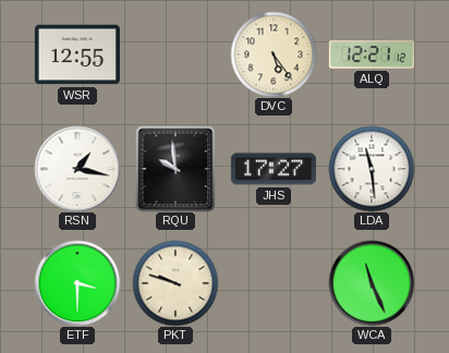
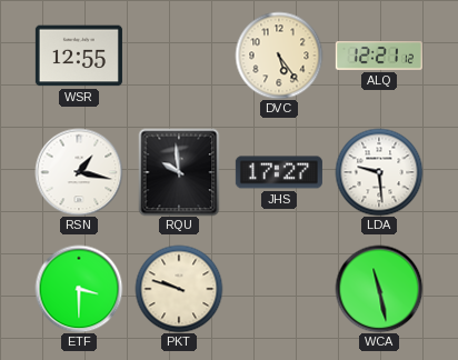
LDA: 11:29 -> 9:29
WCA: 11:26 -> 11:28
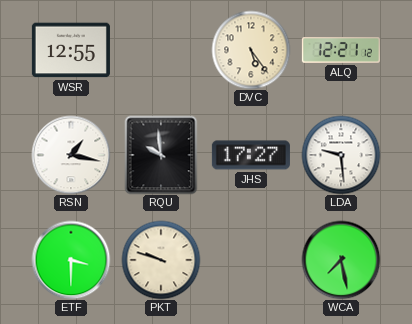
WCA: 11:28 -> 7:28
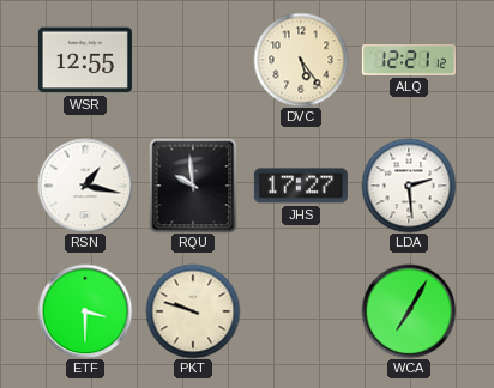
LDA: 9:29 -> 2:29
WCA: 7:28 -> 7:05
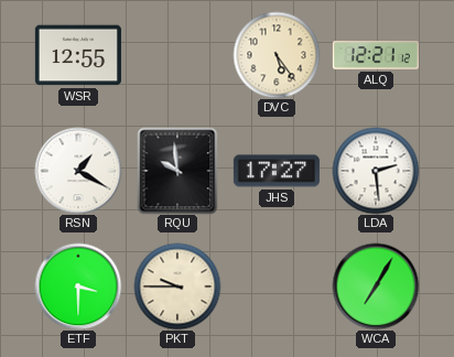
RSN: 1:17 -> 1:20
PKT: 9:48 -> 9:45
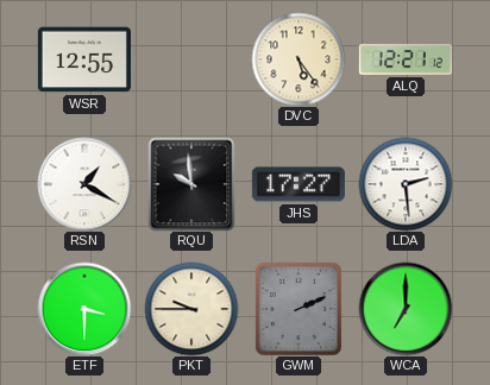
GWM: none -> 2:11
WCA: 7:05 -> 7:00
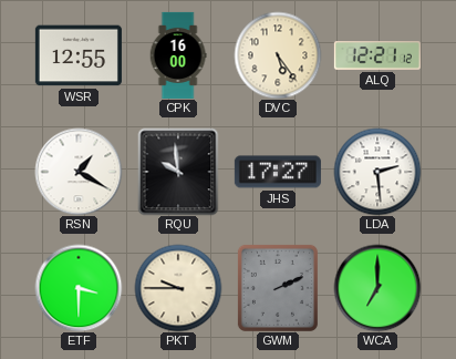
CPK: none -> 16:00
